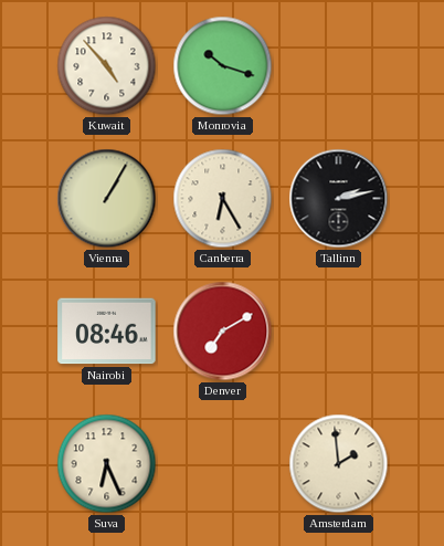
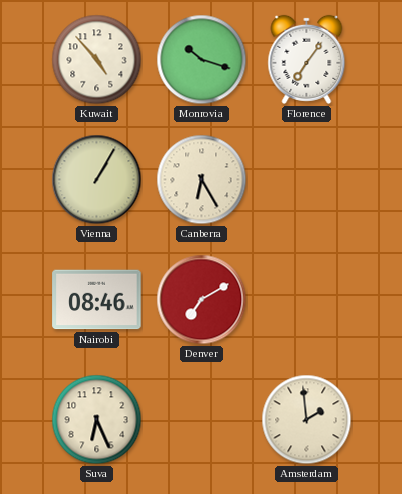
Florence: none -> 7:06
Tallinn: 2:13 -> none
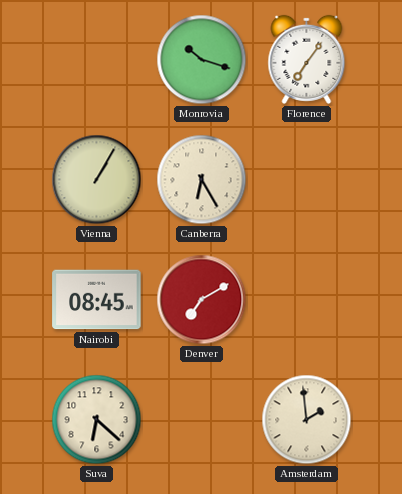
Kuwait: 4:53 -> none
Nairobi: 08:46 -> 08:45
Suva: 6:26 -> 6:22
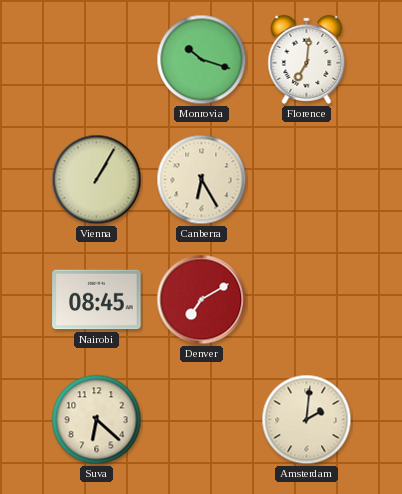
Florence: 7:06 -> 7:01
Amsterdam: 1:59 -> 2:01
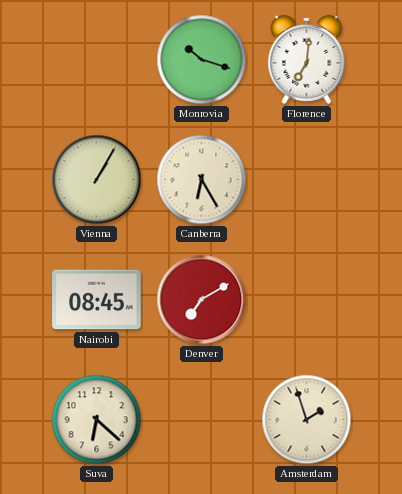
Amsterdam: 2:01 -> 1:57
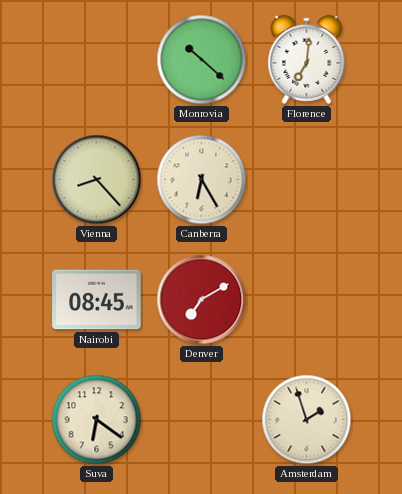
Monrovia: 10:18 -> 10:22
Vienna: 1:05 -> 8:23
Suva: 6:22 -> 6:21
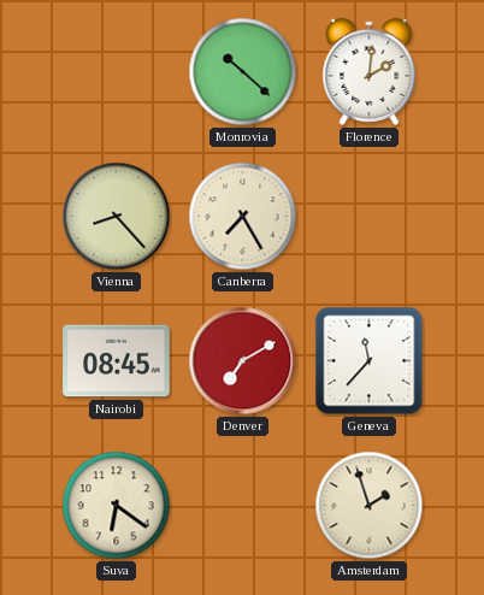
Florence: 7:01 -> 2:01
Canberra: 6:25 -> 7:25
Geneva: none -> 11:37
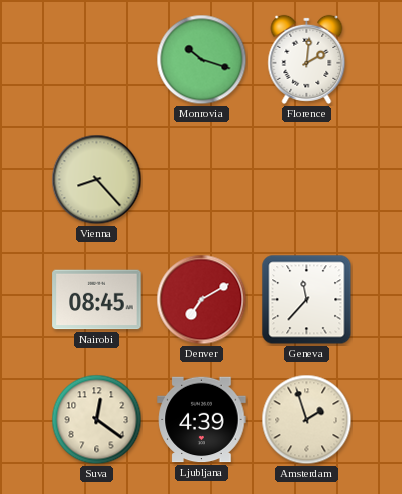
Monrovia: 10:22 -> 10:18
Canberra: 7:25 -> none
Suva: 6:21 -> 12:21
Ljubljana: none -> 4:39
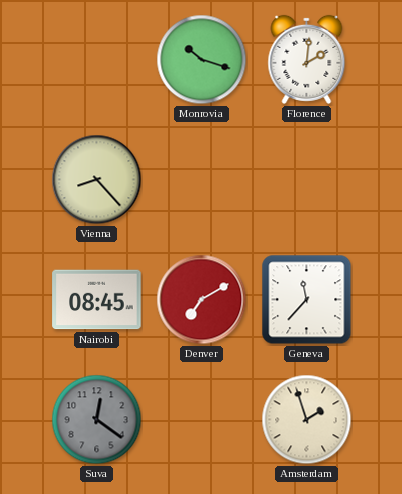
Suva dial: cream -> grey
Ljubljana: 4:39 -> none
